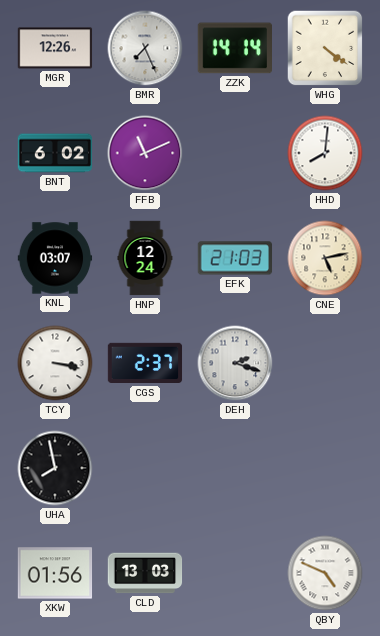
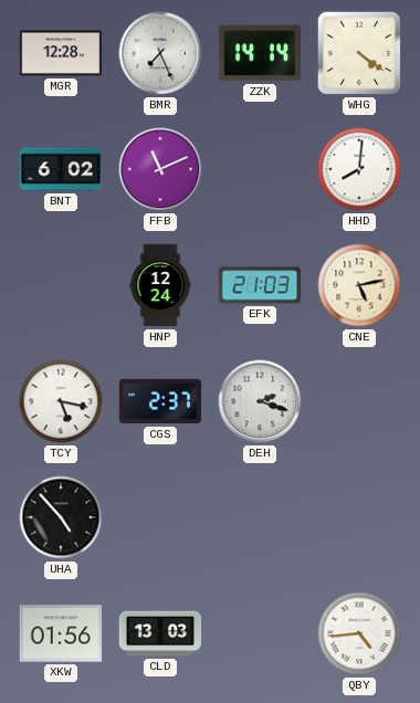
MGR: 12:26 -> 12:28
KNL: 03:07 -> none
TCY: 3:17 -> 5:17
UHA: 7:58 -> 4:53
QBY: 4:49 -> 4:44
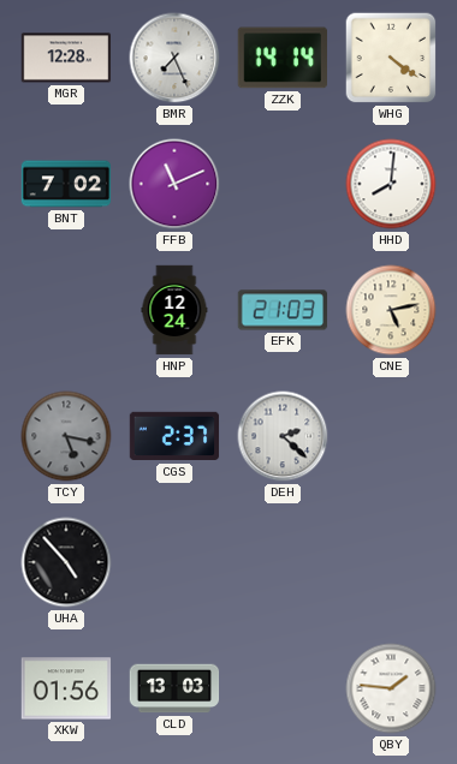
BNT: 6:02 -> 7:02
TCY dial: white -> grey
DEH: 2:18 -> 2:22
QBY: 4:44 -> 1:46
